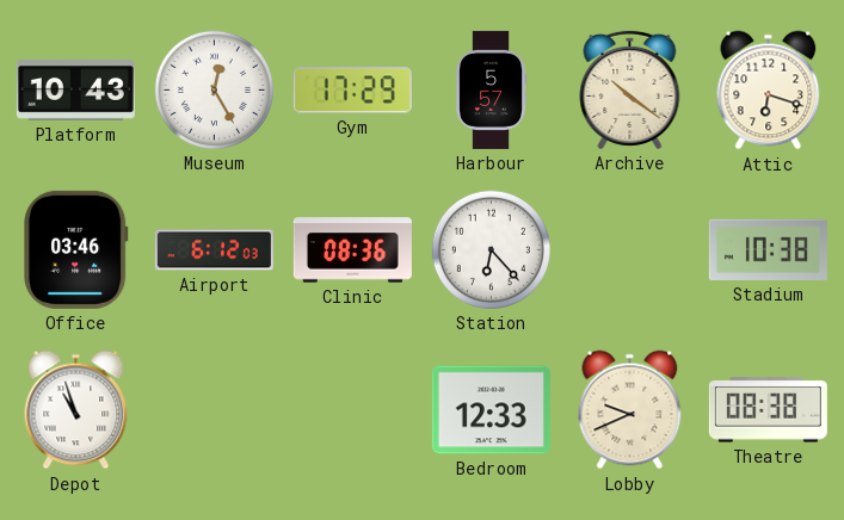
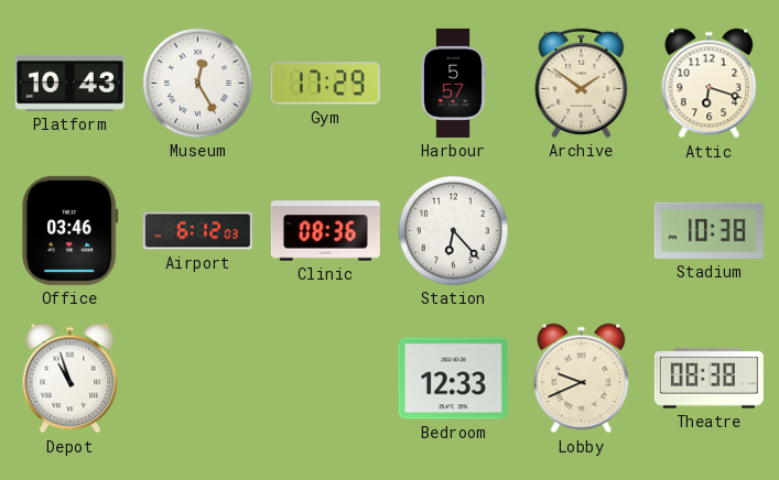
Archive: 10:21 -> 1:51
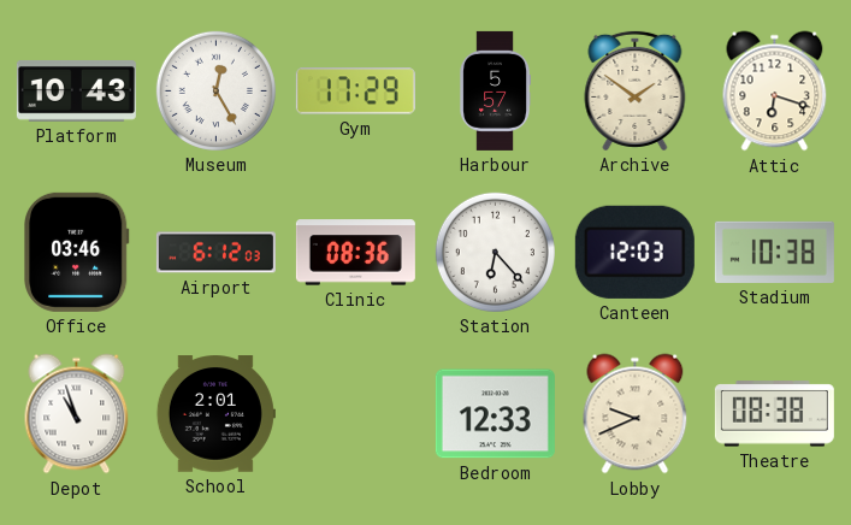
Canteen: none -> 12:03
School: none -> 2:01
